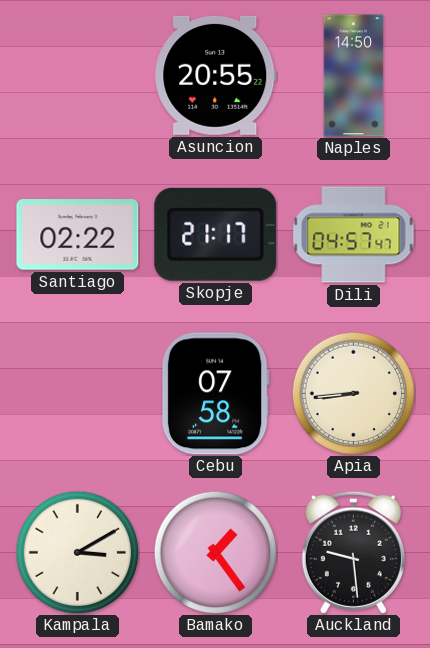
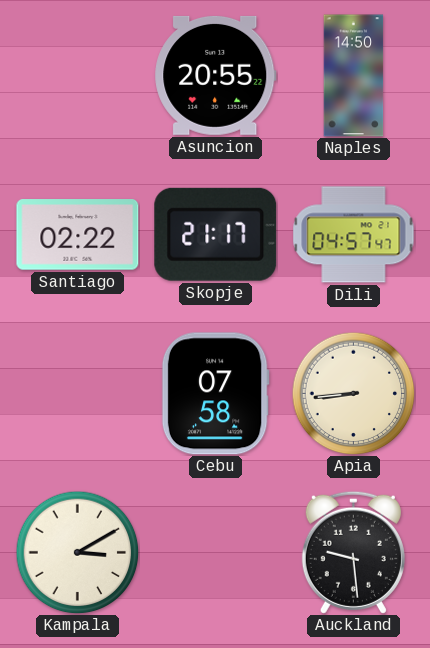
Bamako: 1:24 -> none
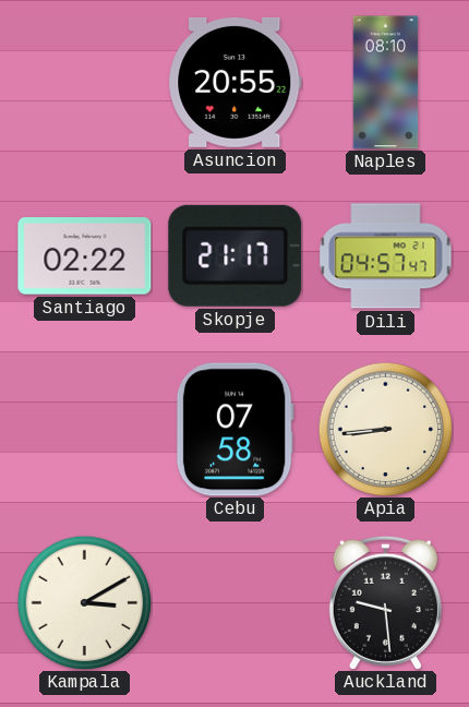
Naples: 14:50 -> 08:10
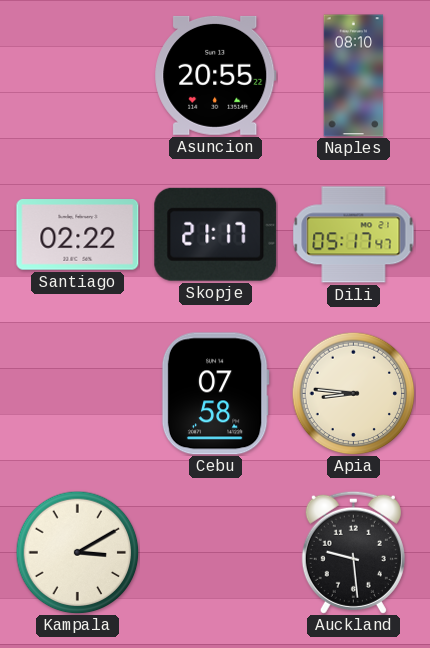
Dili: 04:57 -> 05:17
Apia: 8:44 -> 8:46
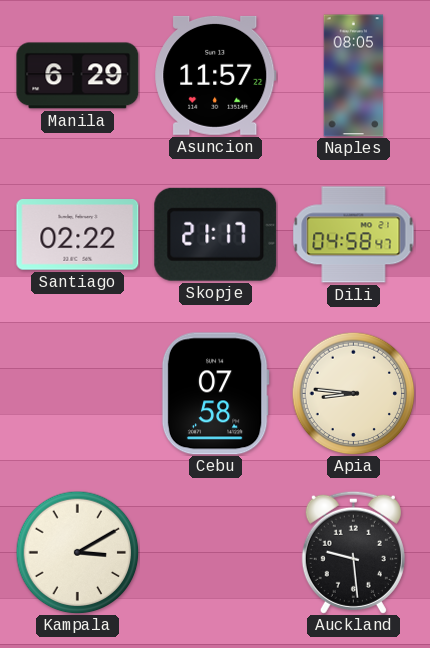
Manila: none -> 6:29
Asuncion: 20:55 -> 11:57
Naples: 08:10 -> 08:05
Dili: 05:17 -> 04:58
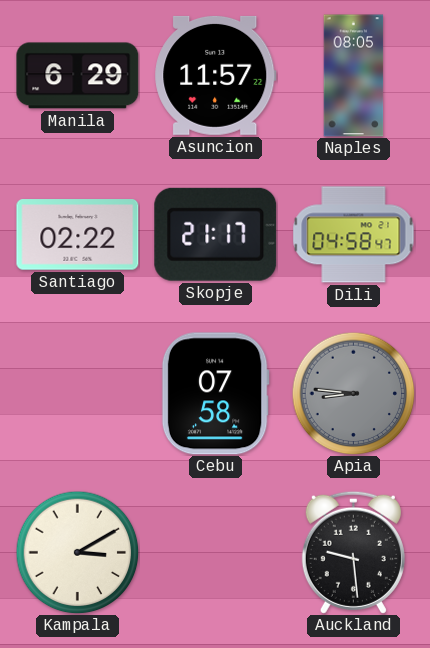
Apia dial: cream -> grey
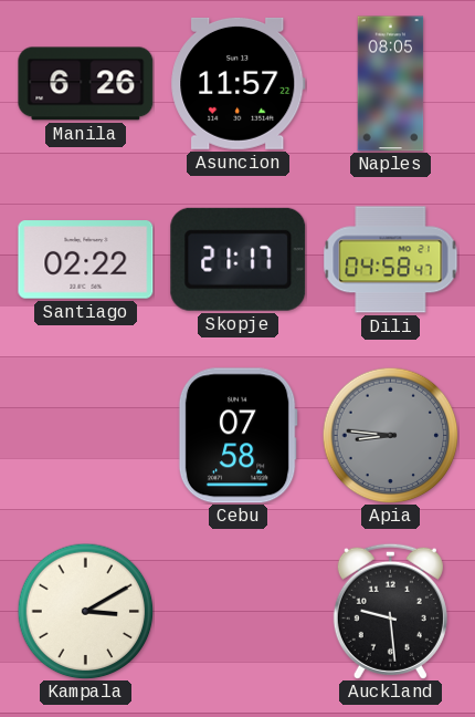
Manila: 6:29 -> 6:26
